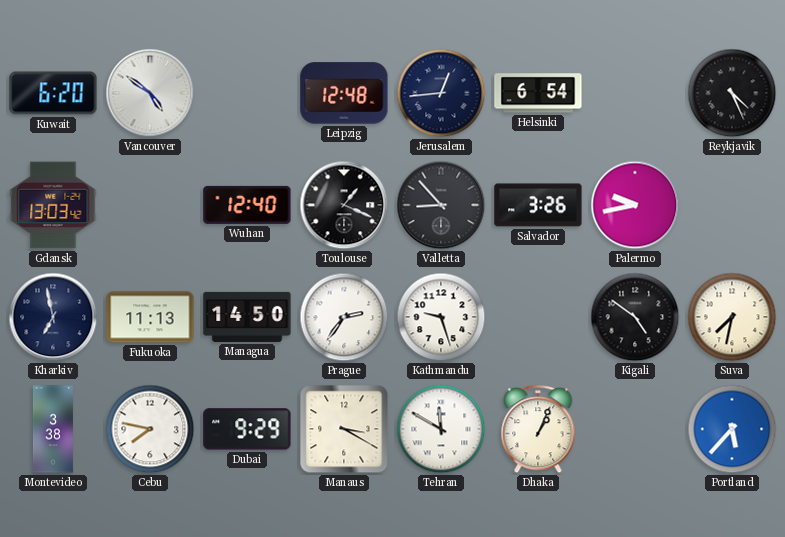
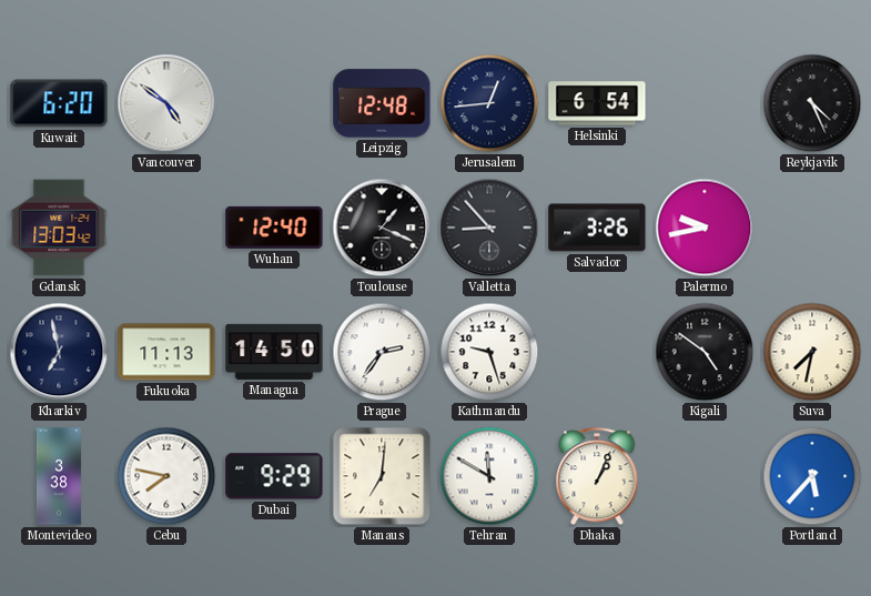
Manaus: 3:20 -> 7:01
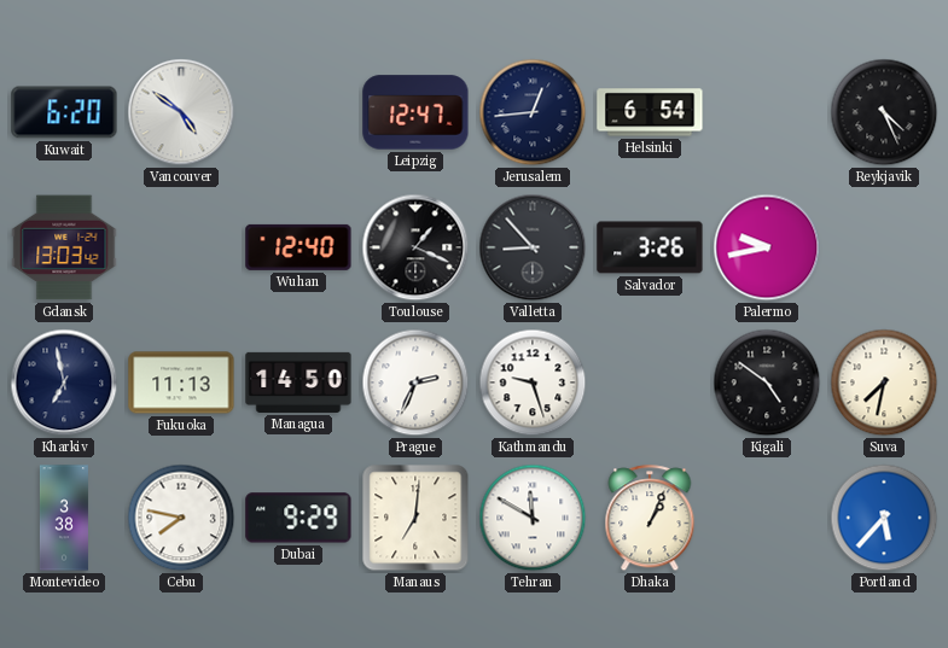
Leipzig: 12:48 -> 12:47
Prague: 2:36 -> 2:34
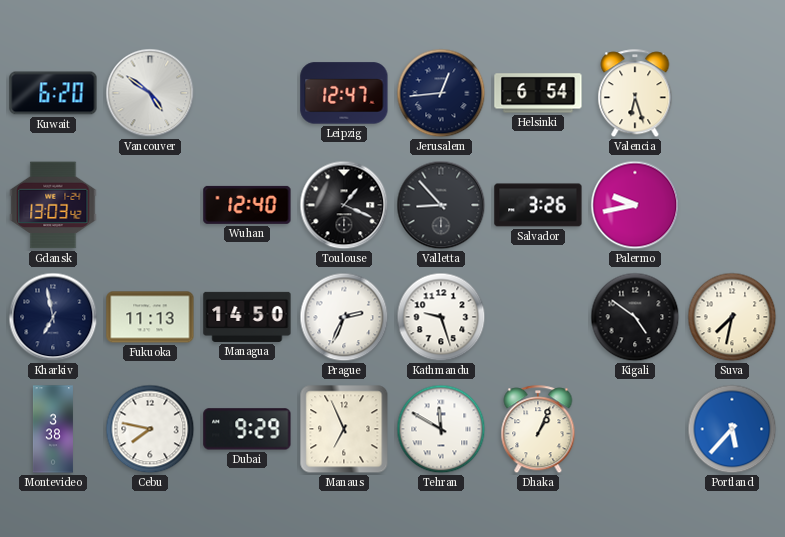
Valencia: none -> 6:27
Reykjavik: 4:26 -> none
Manaus: 7:01 -> 6:56
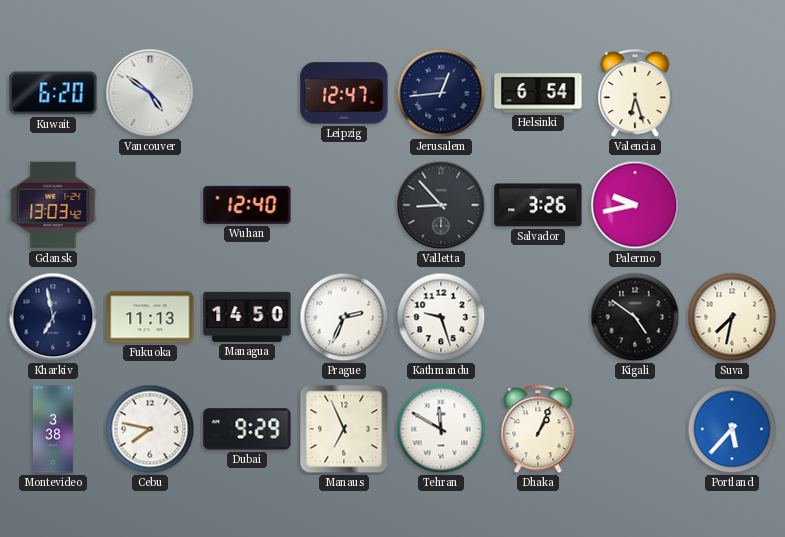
Toulouse: 1:19 -> none
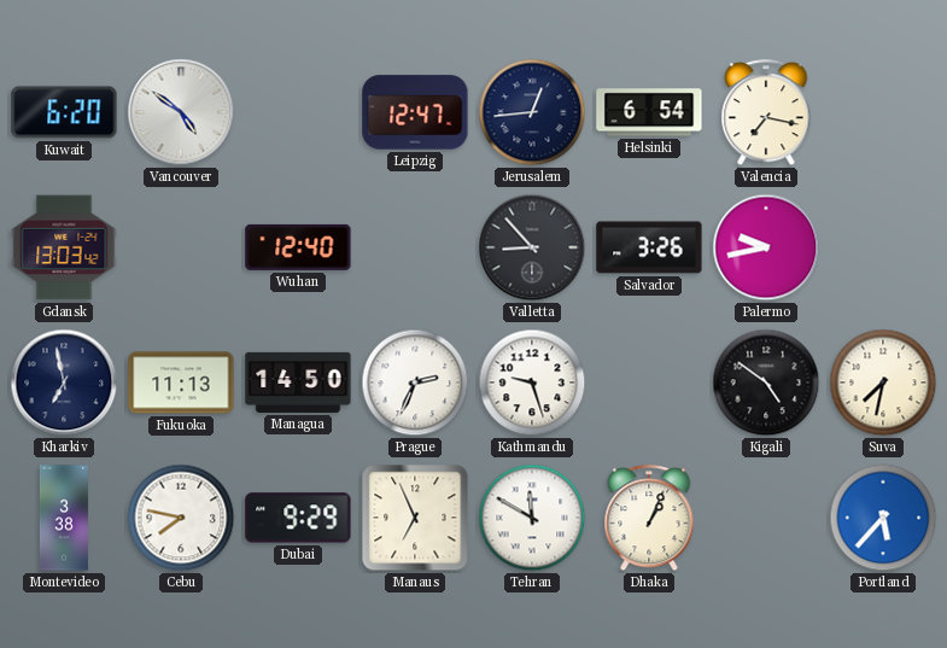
Valencia: 6:27 -> 7:17
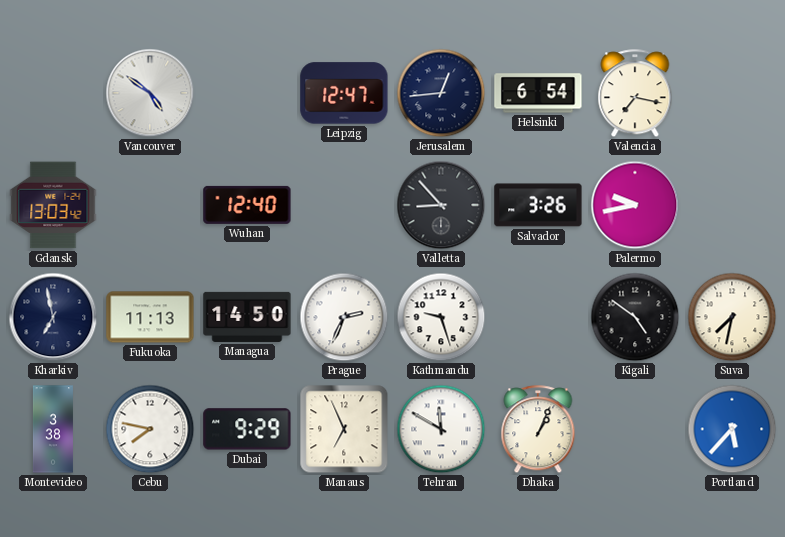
Kuwait: 6:20 -> none
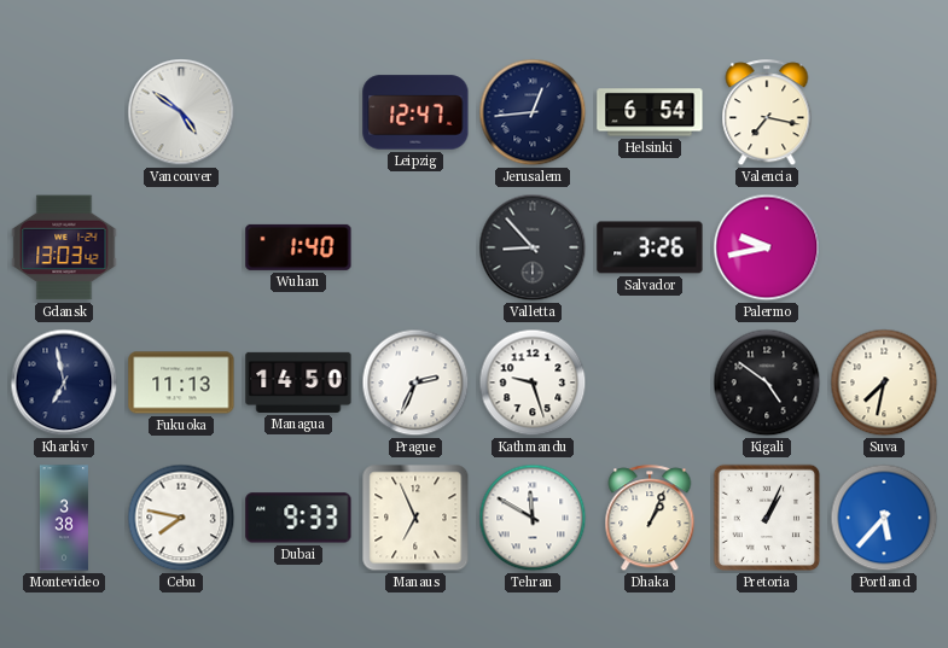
Wuhan: 12:40 -> 1:40
Dubai: 9:29 -> 9:33
Pretoria: none -> 1:04
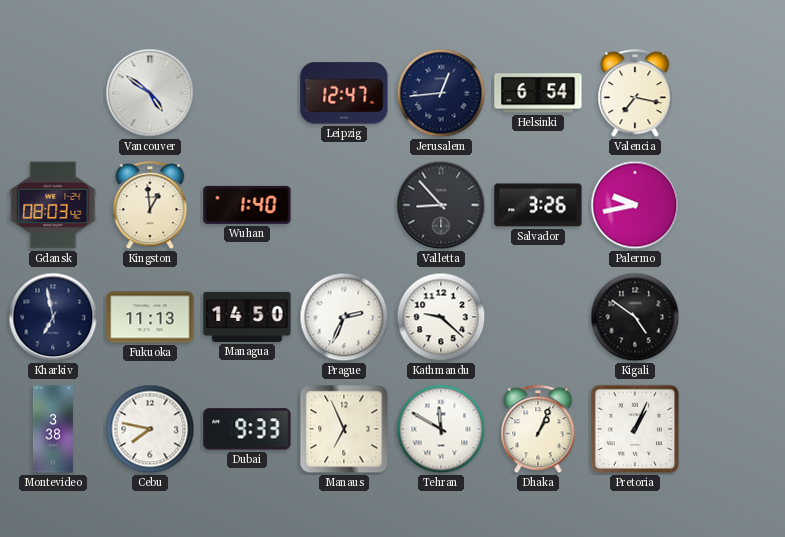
Gdansk: 13:03 -> 08:03
Kingston: none -> 12:59
Kathmandu: 9:27 -> 9:22
Suva: 7:32 -> none
Portland: 5:37 -> none
